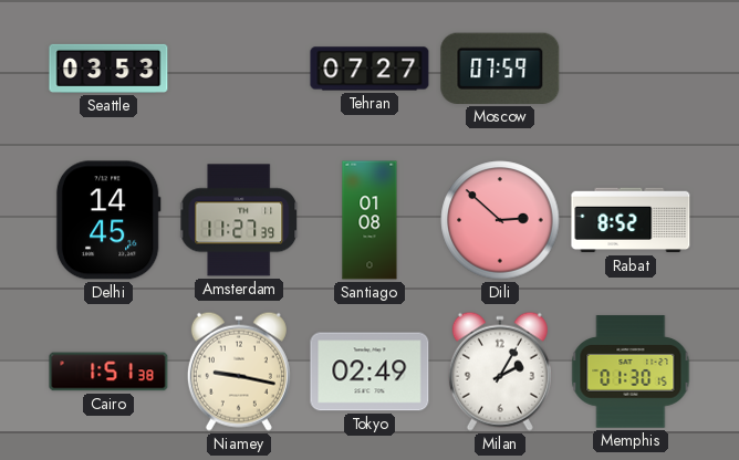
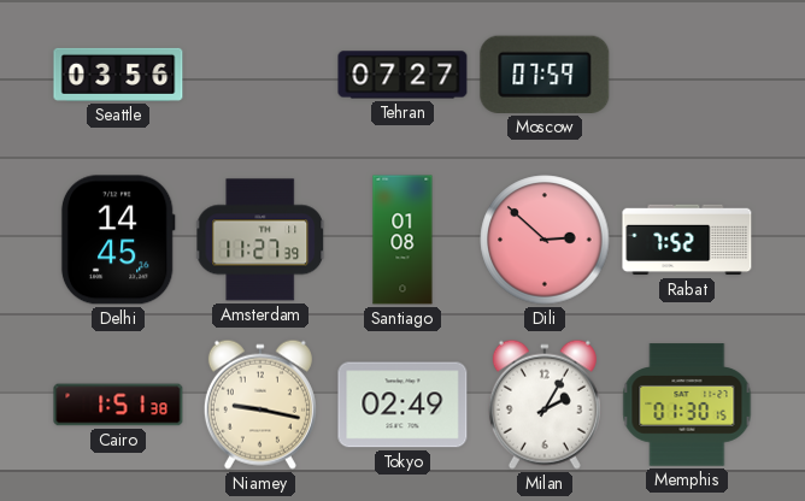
Seattle: 03:53 -> 03:56
Rabat: 8:52 -> 7:52
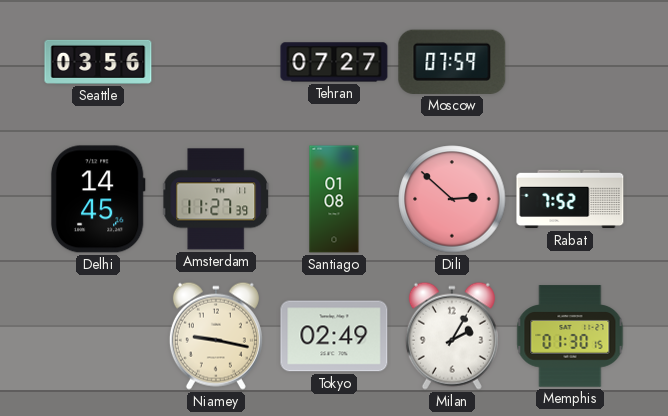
Cairo: 1:51 -> none
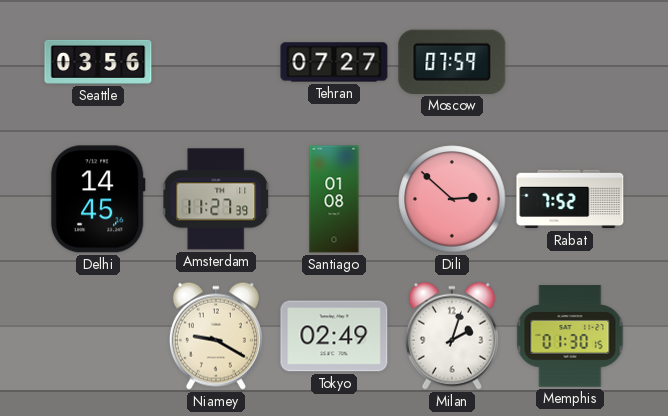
Niamey: 9:17 -> 9:20
Milan: 2:05 -> 2:03
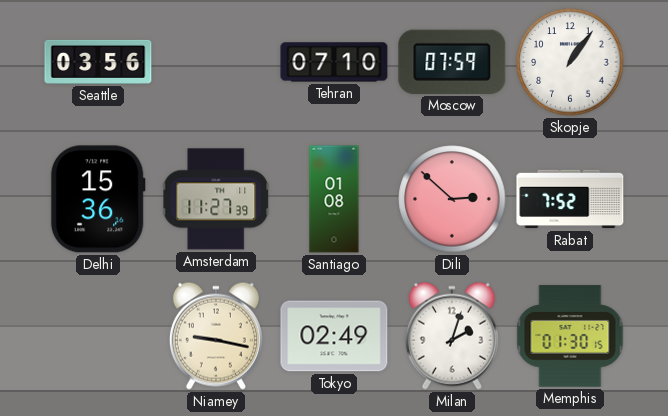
Tehran: 07:27 -> 07:10
Skopje: none -> 1:06
Delhi: 14:45 -> 15:36
Niamey: 9:20 -> 9:17
